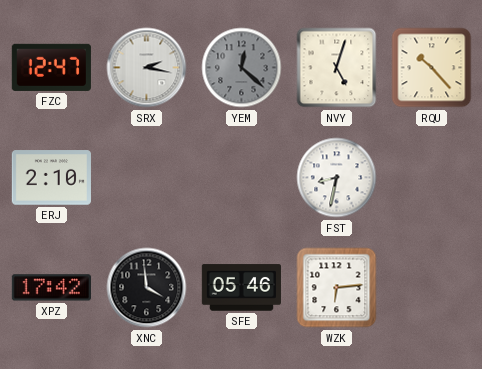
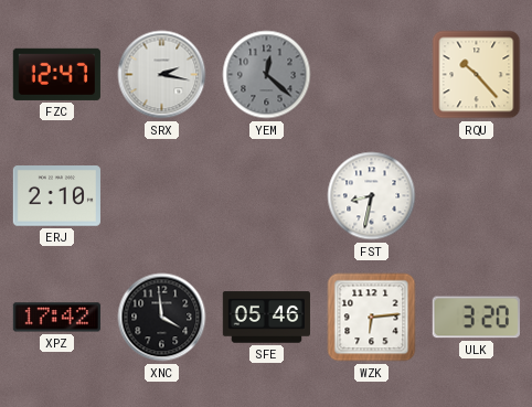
NVY: 5:03 -> none
ULK: none -> 3:20
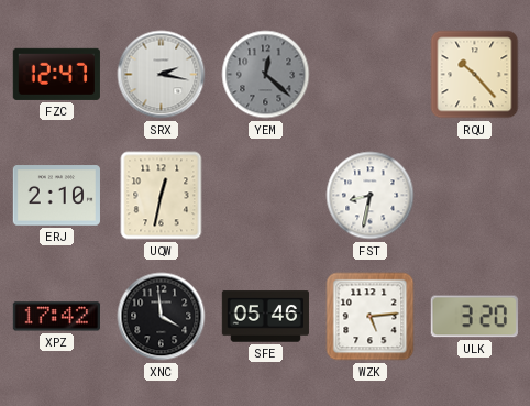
UQW: none -> 12:32
WZK: 6:14 -> 5:14
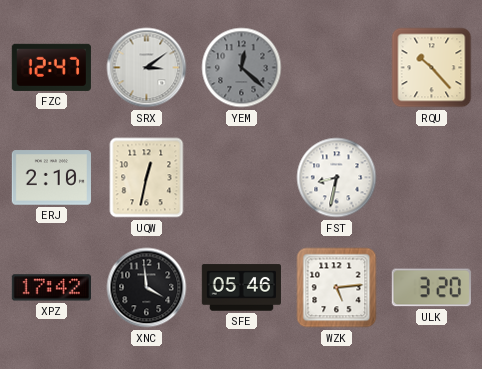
SRX: 2:17 -> 3:09
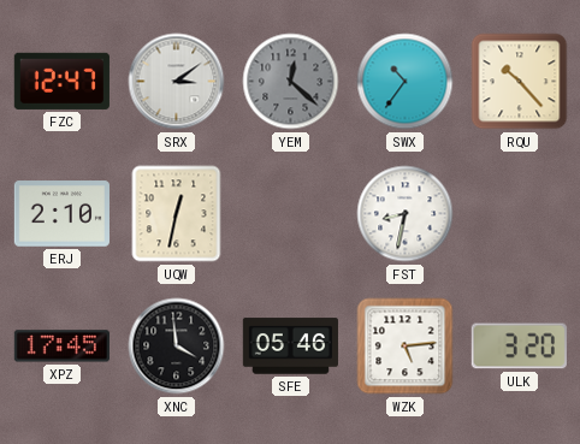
SWX: none -> 10:36
XPZ: 17:42 -> 17:45
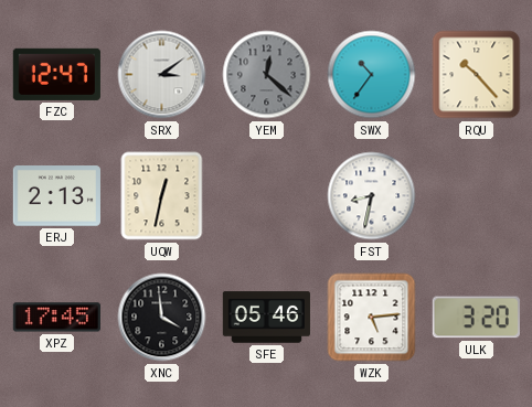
ERJ: 2:10 -> 2:13
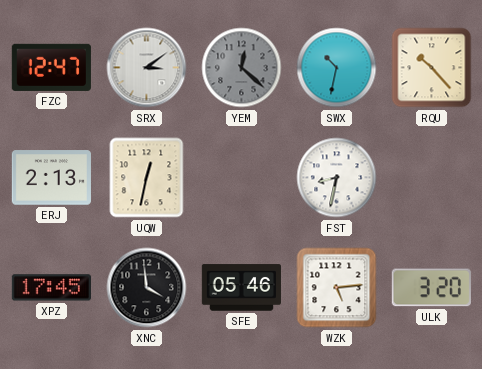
SWX: 10:36 -> 10:32
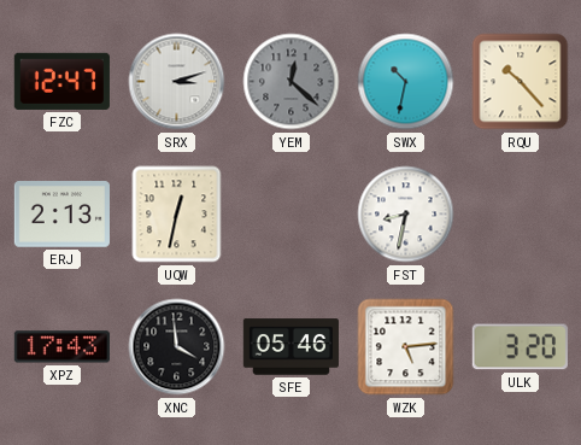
SRX: 3:09 -> 3:12
XPZ: 17:45 -> 17:43
